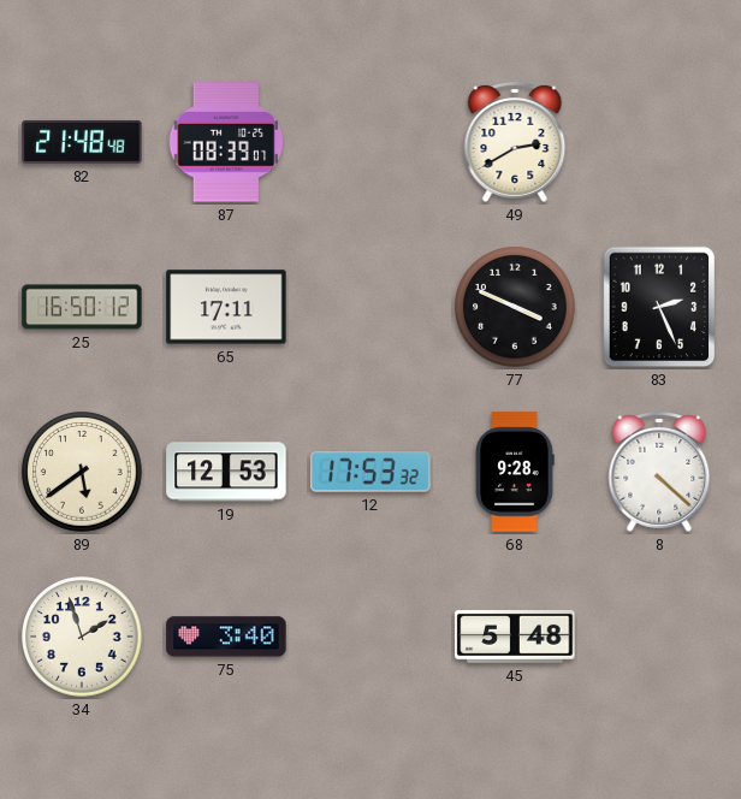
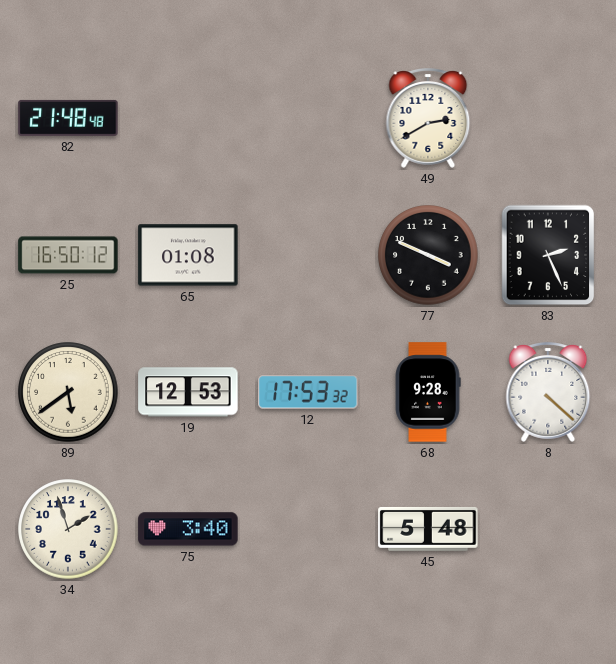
87: 08:39 -> none
65: 17:11 -> 01:08
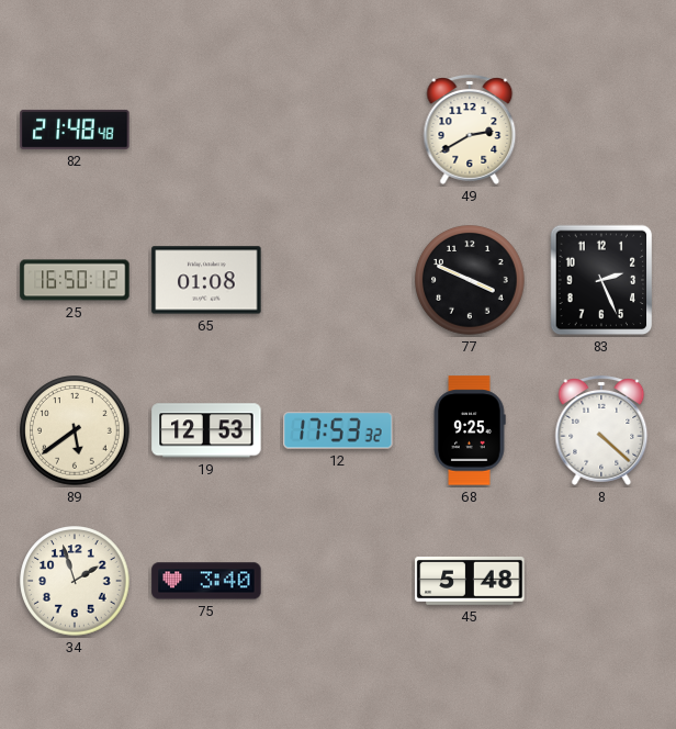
68: 9:28 -> 9:25
